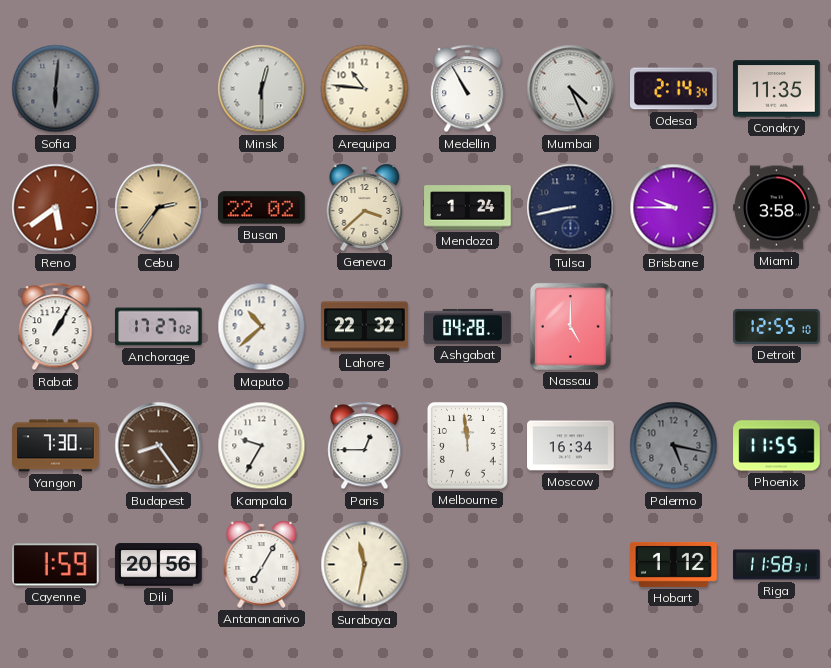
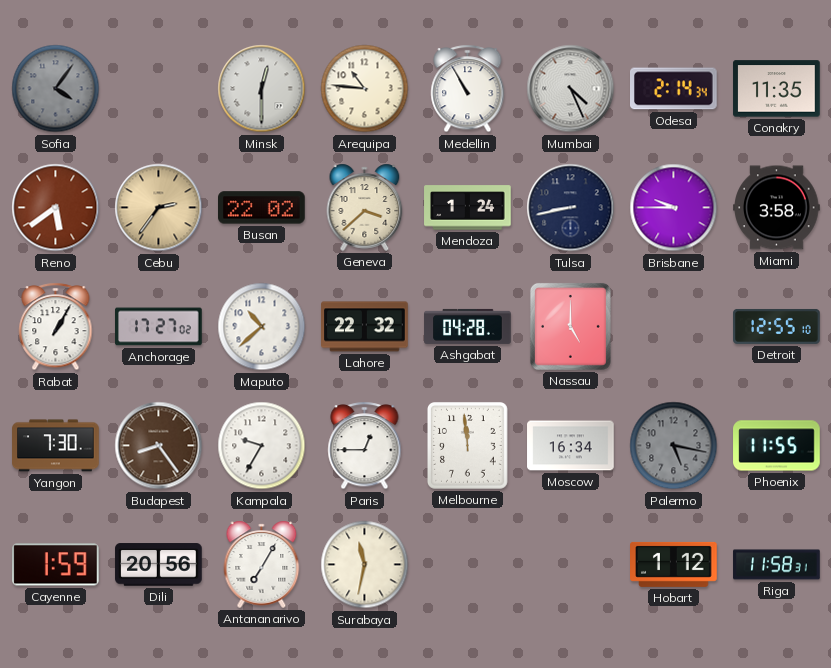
Sofia: 6:01 -> 4:06
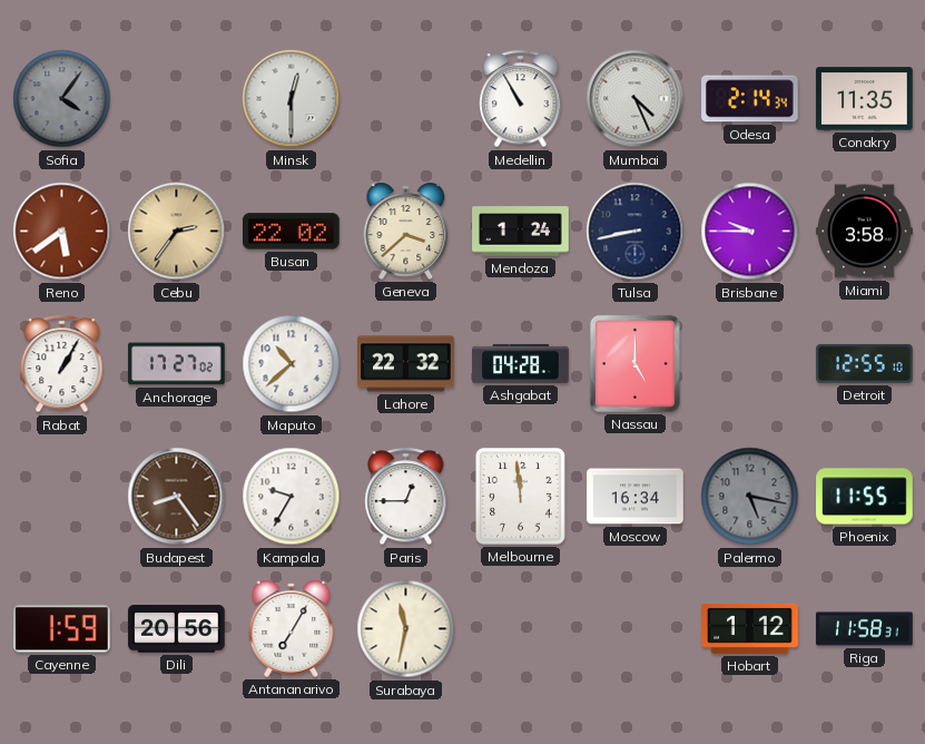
Arequipa: 10:46 -> none
Yangon: 7:30 -> none
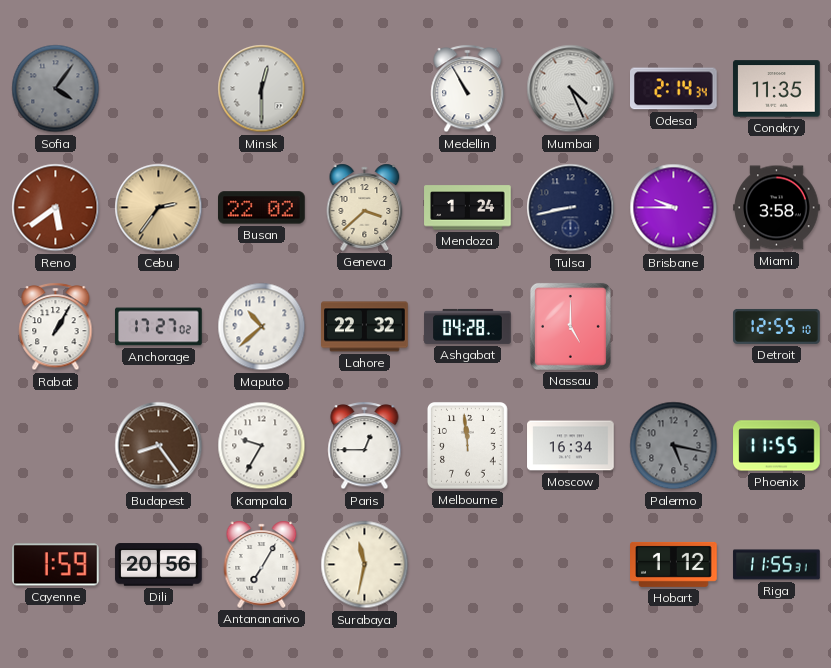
Riga: 11:58 -> 11:55
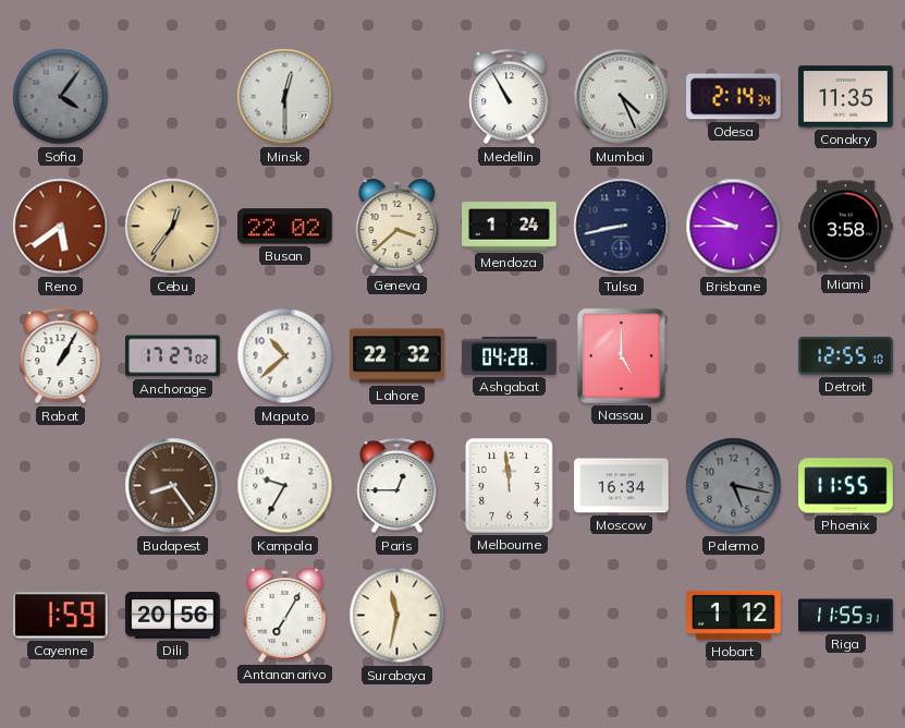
Cebu: 2:36 -> 12:36
